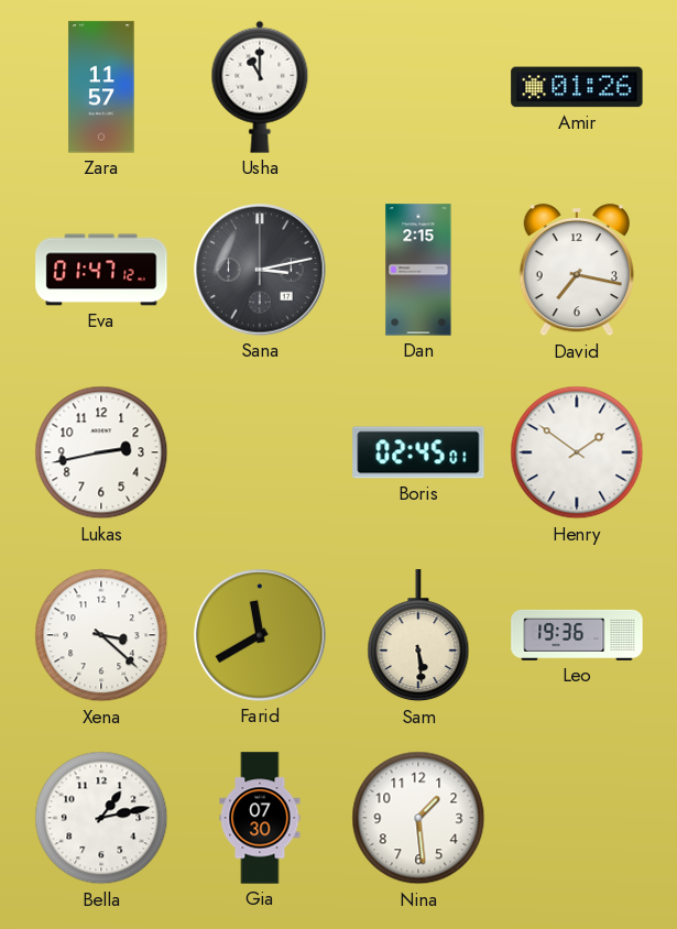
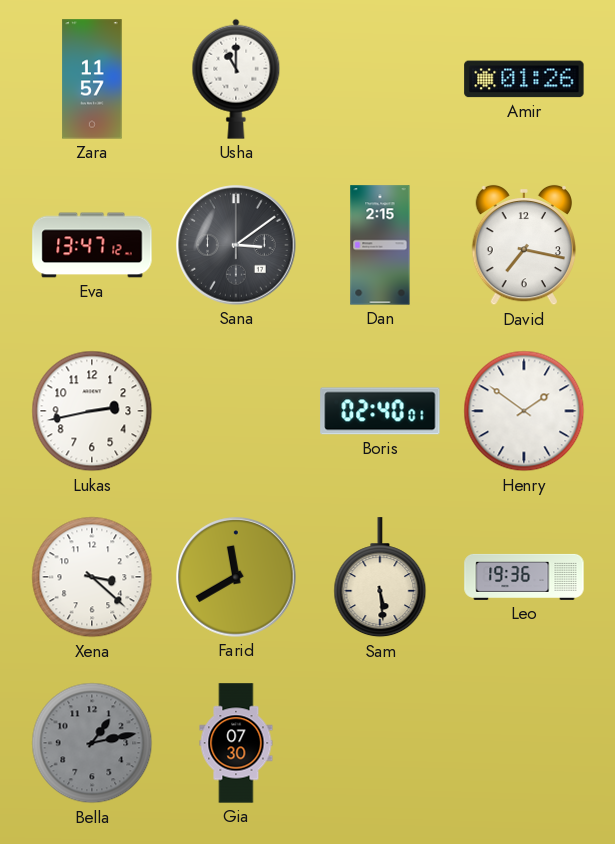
Eva: 01:47 -> 13:47
Sana: 3:13 -> 3:09
Boris: 02:45 -> 02:40
Bella dial: white -> grey
Nina: 1:29 -> none
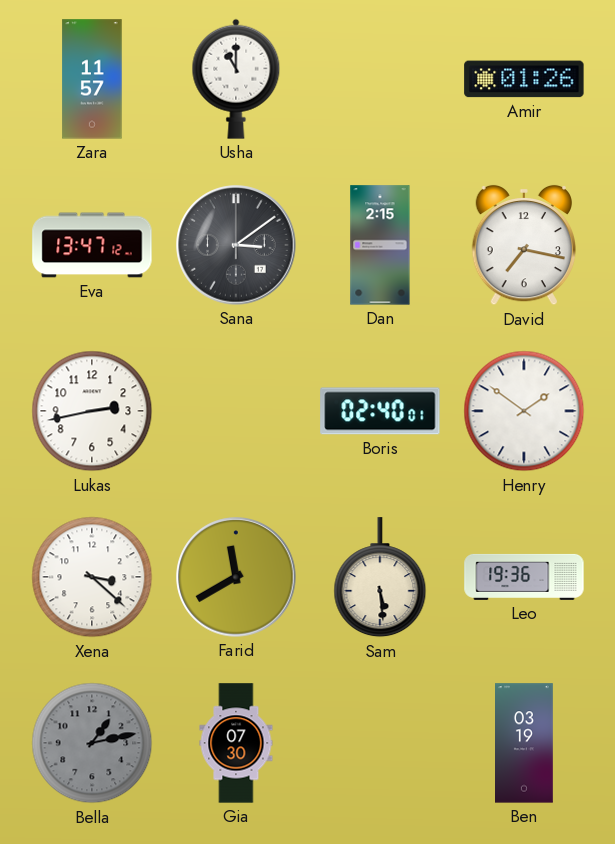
Ben: none -> 03:19
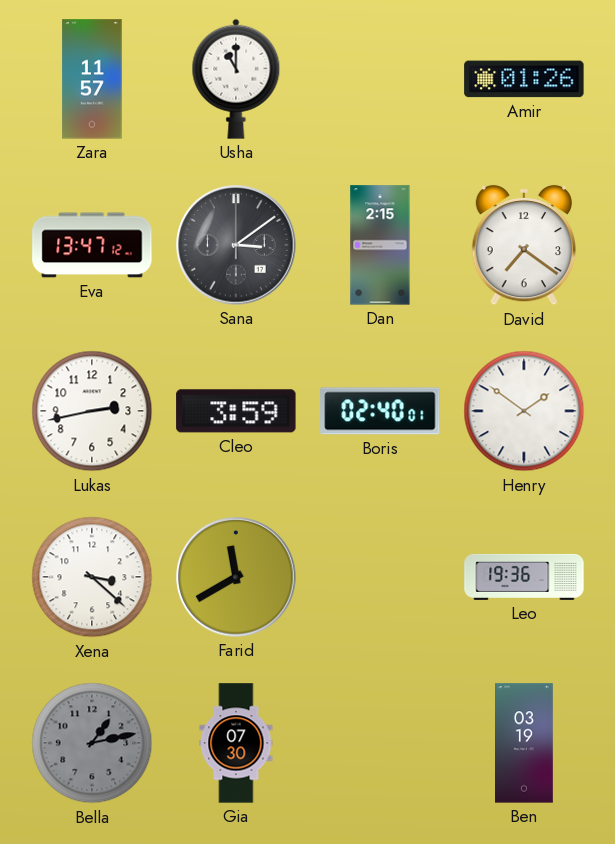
David: 7:17 -> 7:21
Cleo: none -> 3:59
Sam: 5:29 -> none
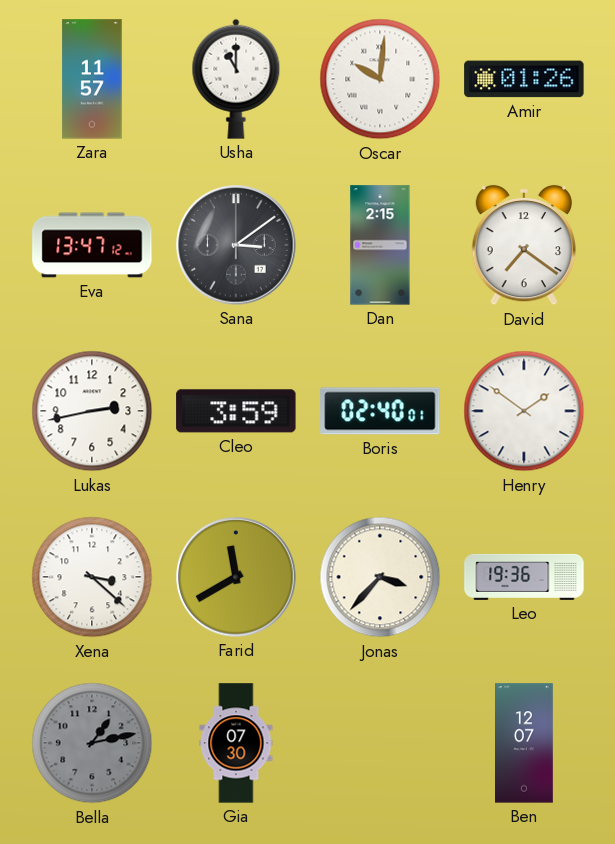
Oscar: none -> 10:01
Jonas: none -> 3:37
Ben: 03:19 -> 12:07
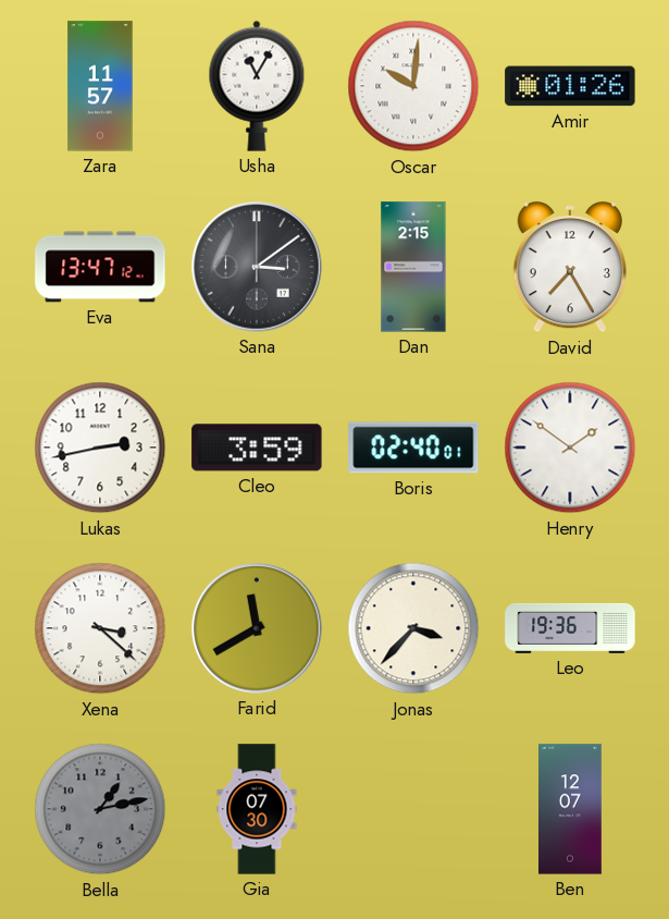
Usha: 11:00 -> 11:05
David: 7:21 -> 7:25
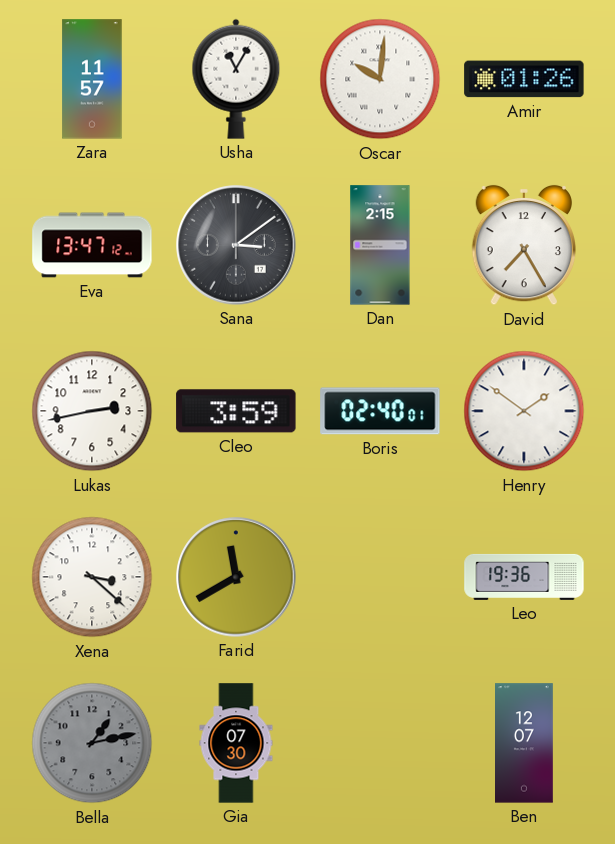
Jonas: 3:37 -> none
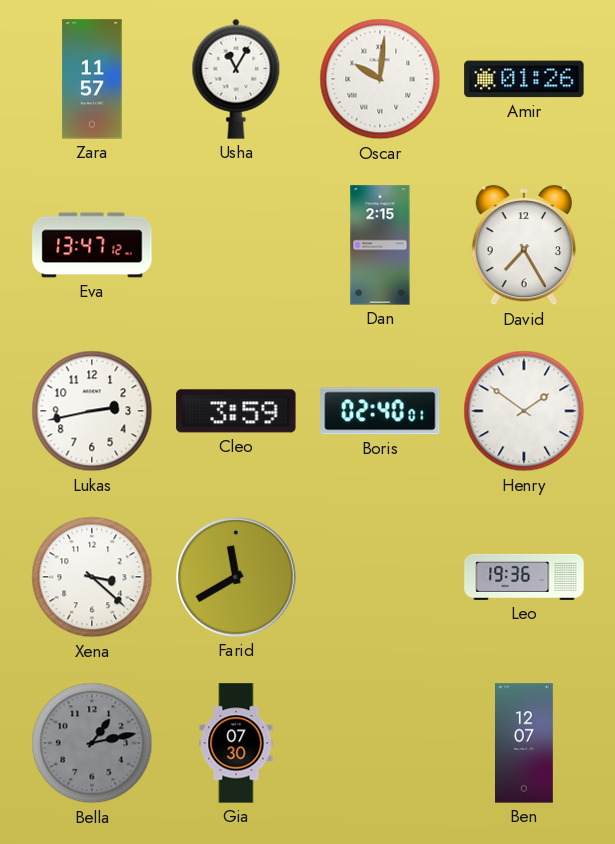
Sana: 3:09 -> none
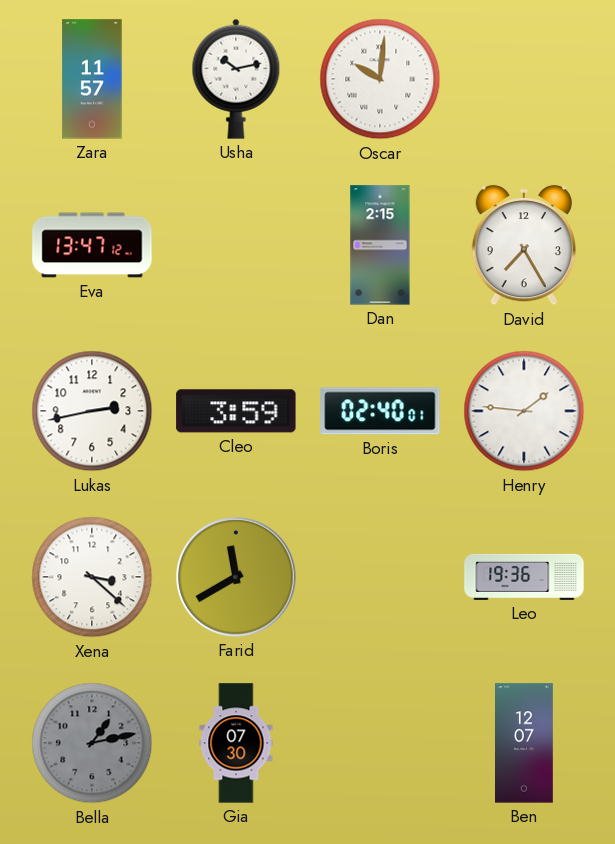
Usha: 11:05 -> 10:13
Amir: 01:26 -> none
Henry: 1:51 -> 1:46
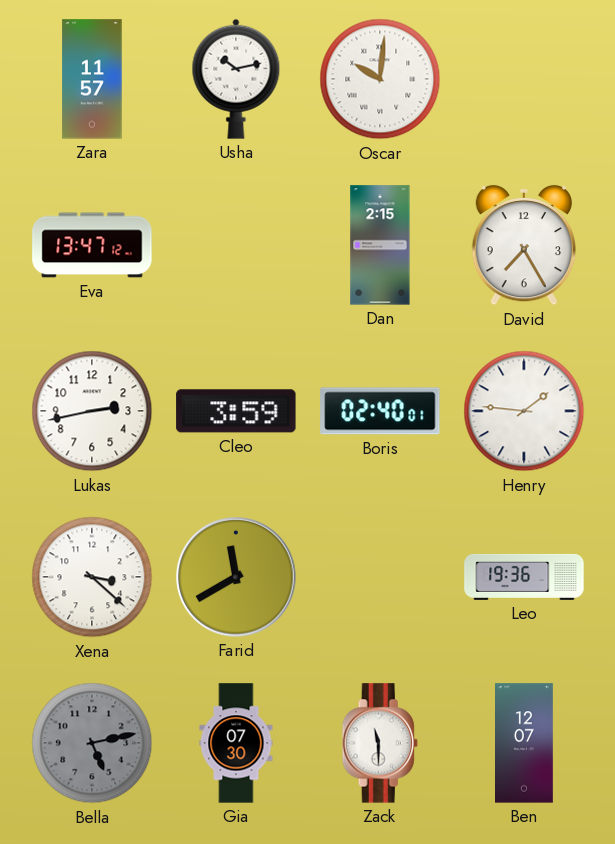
Bella: 1:13 -> 5:13
Zack: none -> 11:30
